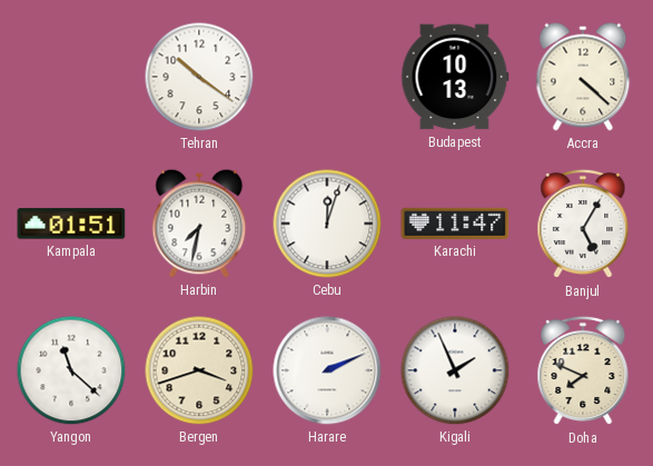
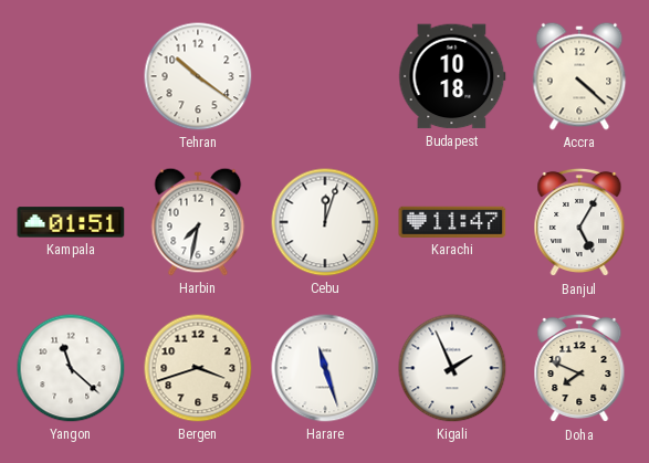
Budapest: 10:13 -> 10:18
Harare: 2:11 -> 11:27
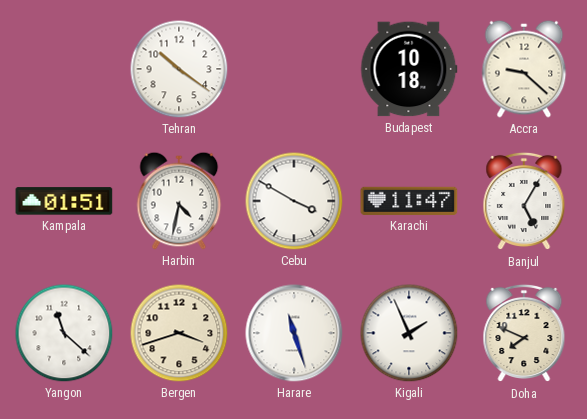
Accra: 4:22 -> 9:22
Harbin: 7:32 -> 4:32
Cebu: 12:03 -> 3:50
